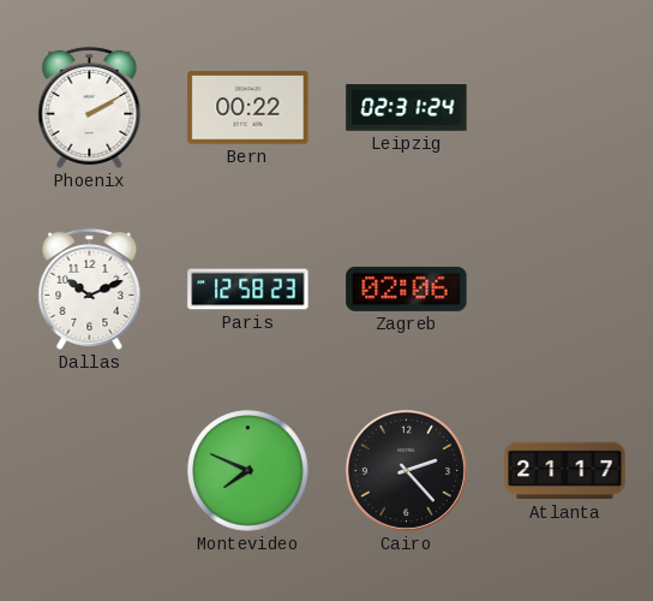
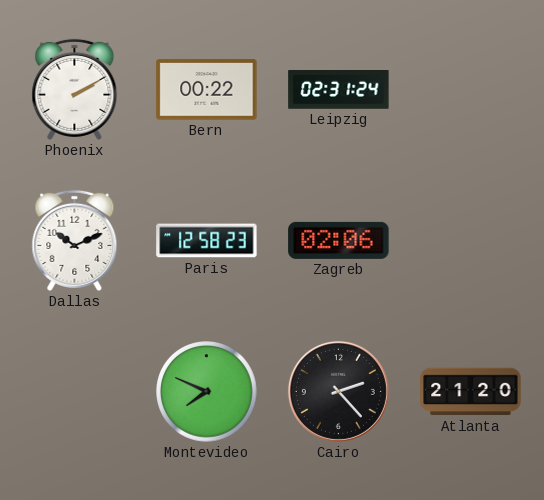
Atlanta: 21:17 -> 21:20
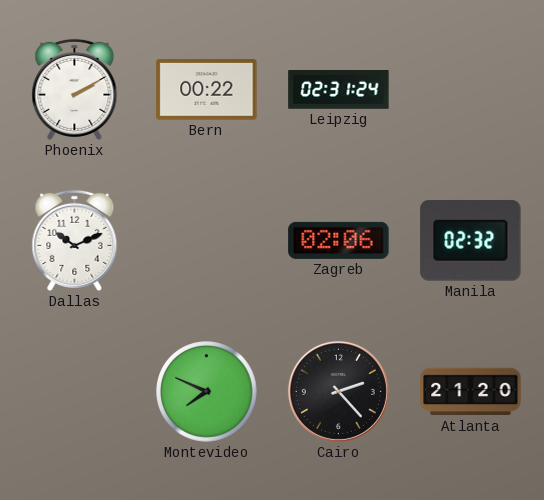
Paris: 12:58 -> none
Manila: none -> 02:32
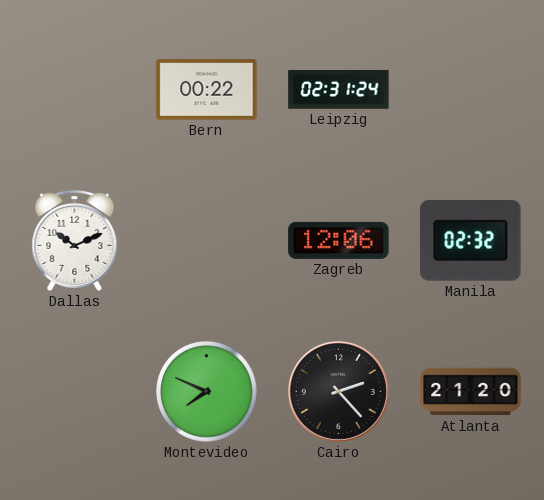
Phoenix: 2:10 -> none
Zagreb: 02:06 -> 12:06
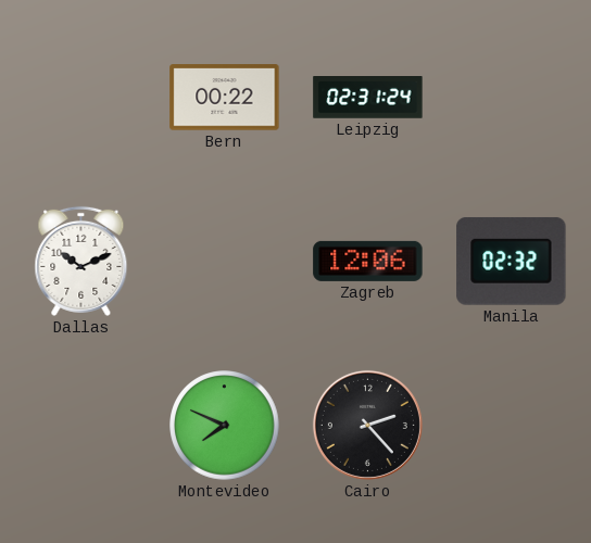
Atlanta: 21:20 -> none
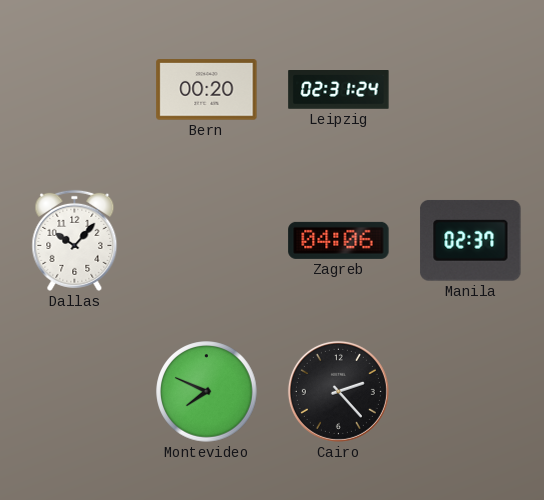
Bern: 00:22 -> 00:20
Dallas: 10:11 -> 10:07
Zagreb: 12:06 -> 04:06
Manila: 02:32 -> 02:37
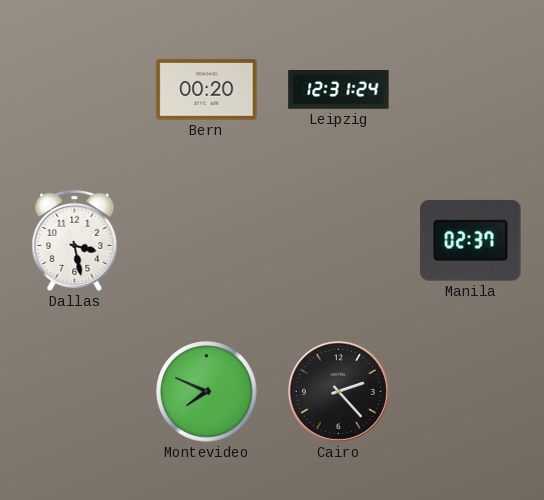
Leipzig: 02:31 -> 12:31
Dallas: 10:07 -> 3:28
Zagreb: 04:06 -> none
